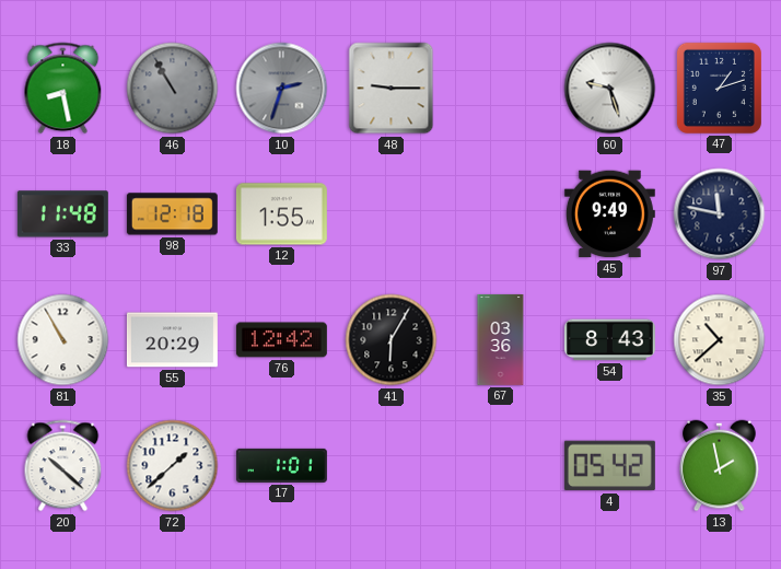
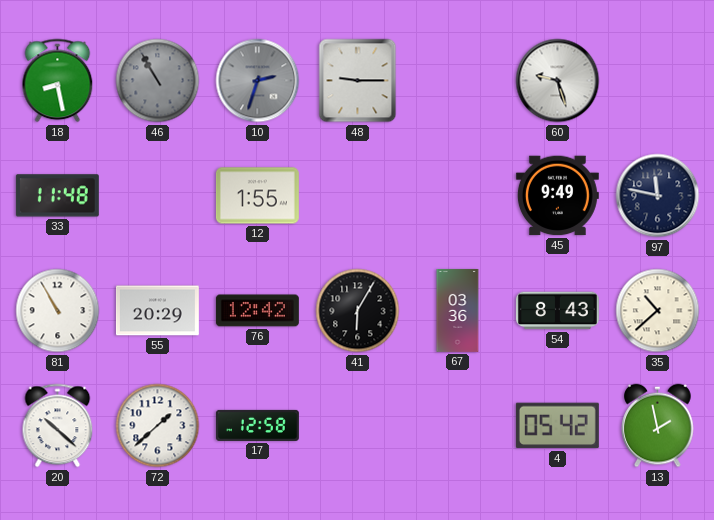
47: 1:12 -> none
98: 12:18 -> none
17: 1:01 -> 12:58
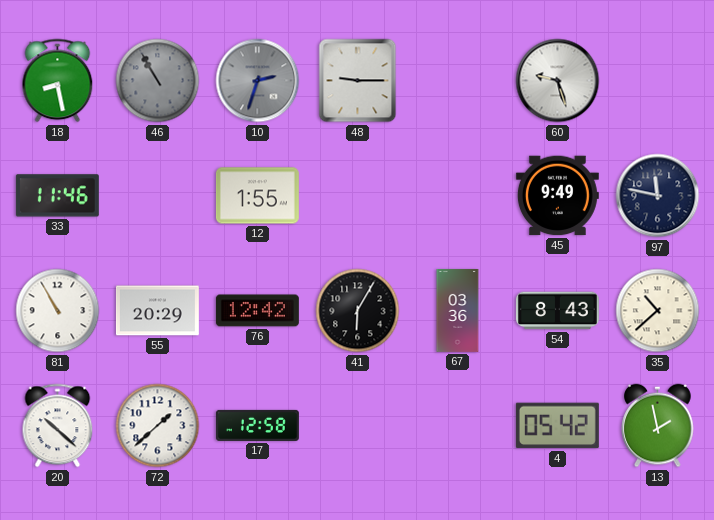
33: 11:48 -> 11:46
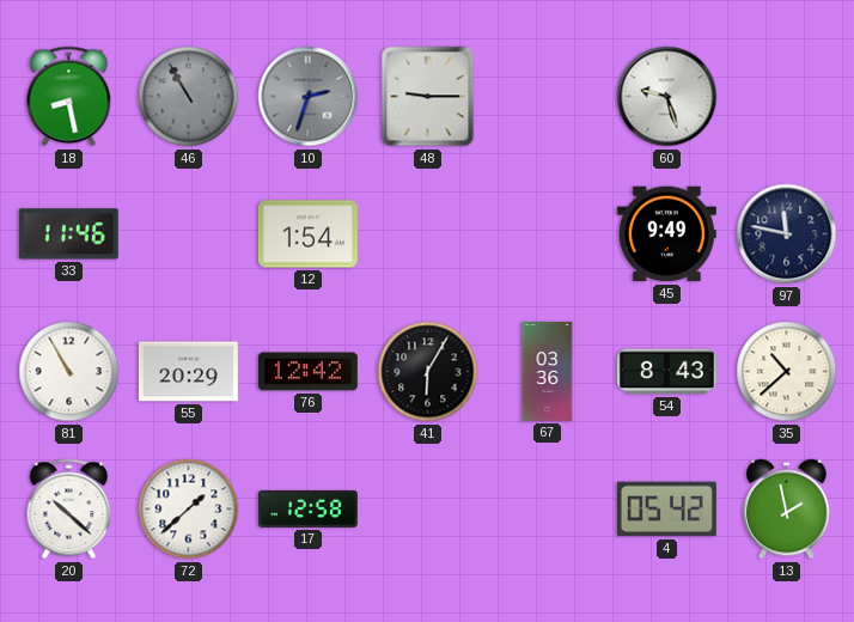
12: 1:55 -> 1:54
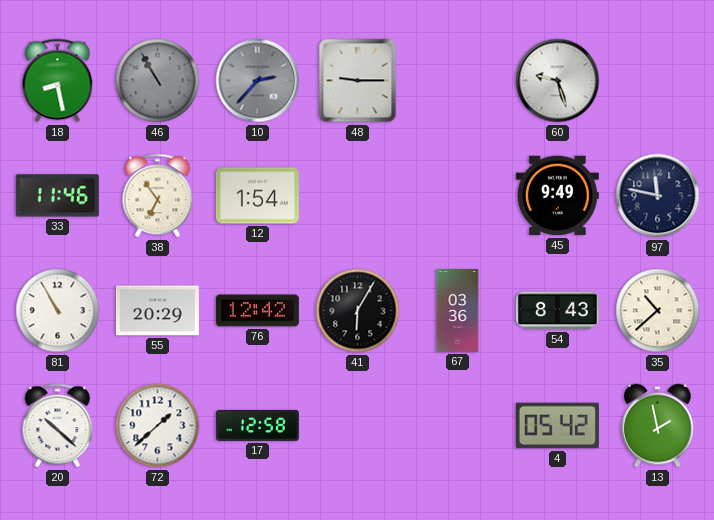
10: 2:33 -> 2:37
38: none -> 6:54
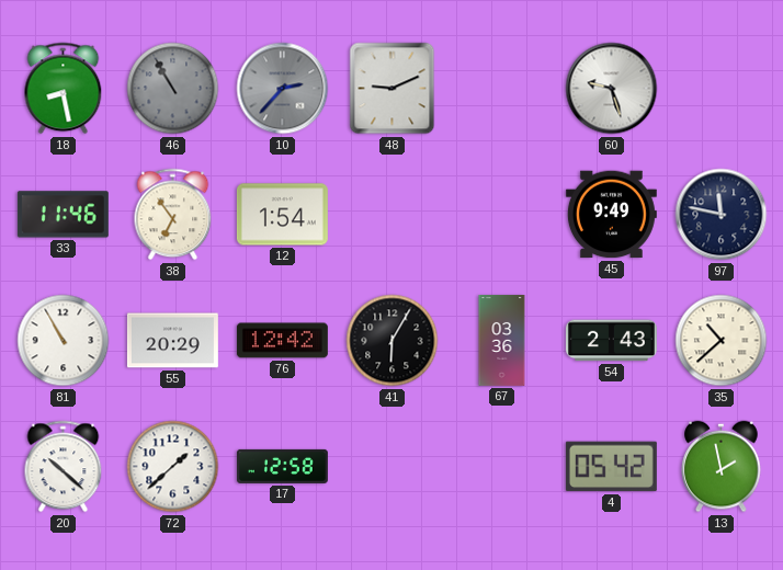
48: 9:15 -> 9:11
54: 8:43 -> 2:43
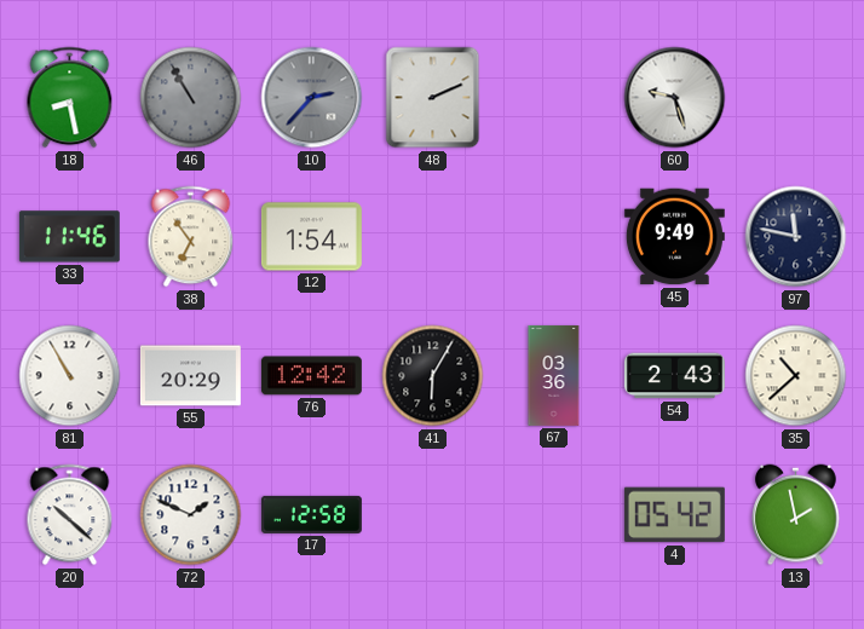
48: 9:11 -> 2:11
72: 1:38 -> 1:49
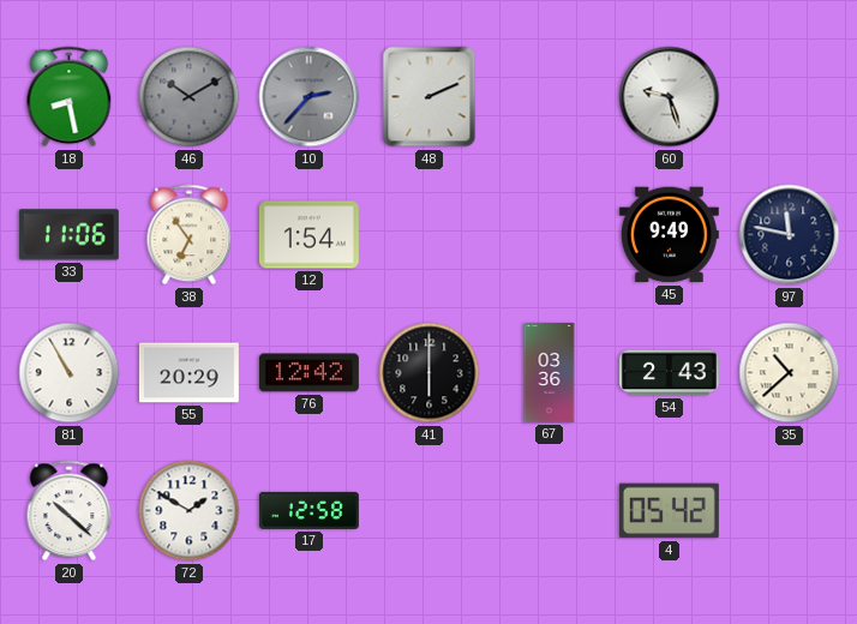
46: 10:55 -> 10:10
33: 11:46 -> 11:06
41: 6:05 -> 6:00
72: 1:49 -> 1:50
13: 1:58 -> none
